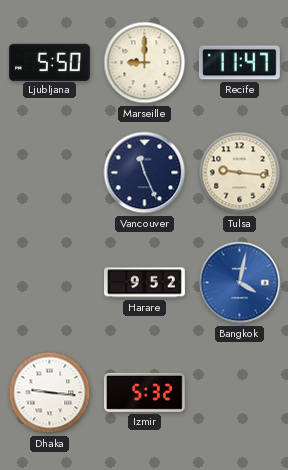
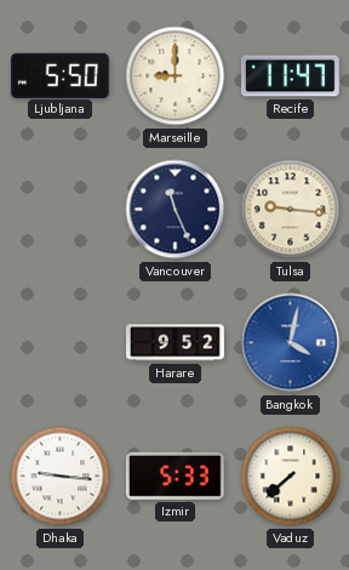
Izmir: 5:32 -> 5:33
Vaduz: none -> 7:38
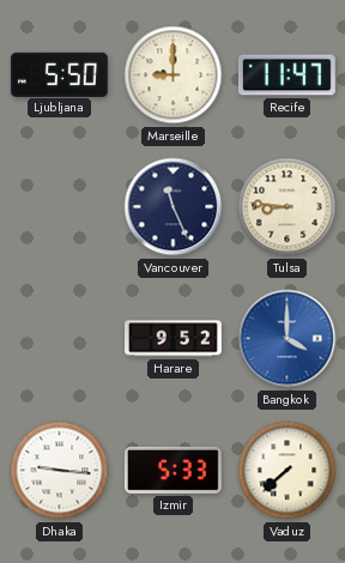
Tulsa: 9:16 -> 8:46
Bangkok: 4:02 -> 4:00
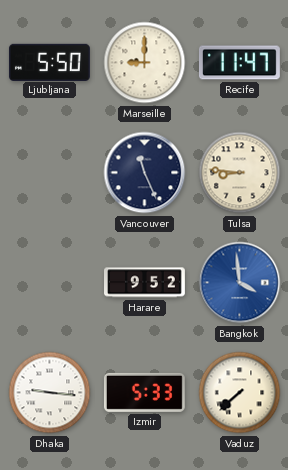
Bangkok: 4:00 -> 3:59
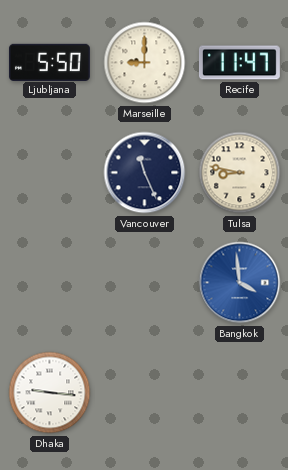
Tulsa: 8:46 -> 8:47
Harare: 9:52 -> none
Izmir: 5:33 -> none
Vaduz: 7:38 -> none
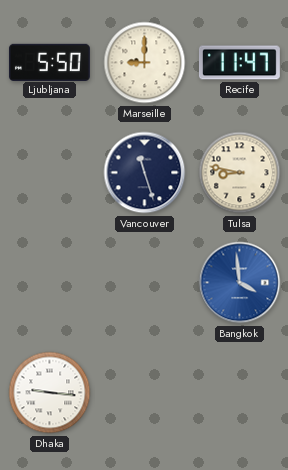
Vancouver: 11:26 -> 11:27
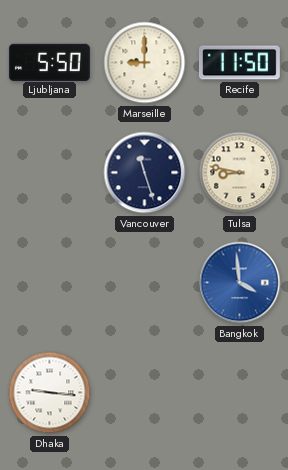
Recife: 11:47 -> 11:50
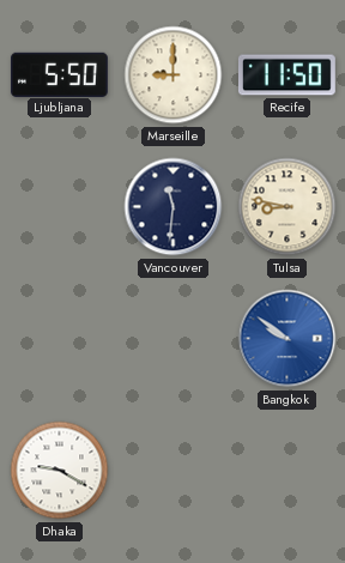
Vancouver: 11:27 -> 11:31
Bangkok: 3:59 -> 9:51
Dhaka: 9:16 -> 9:20
